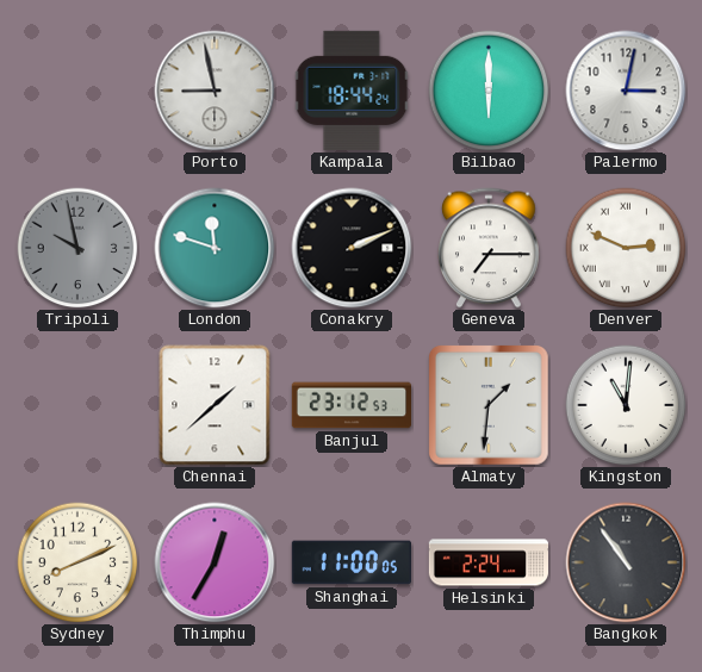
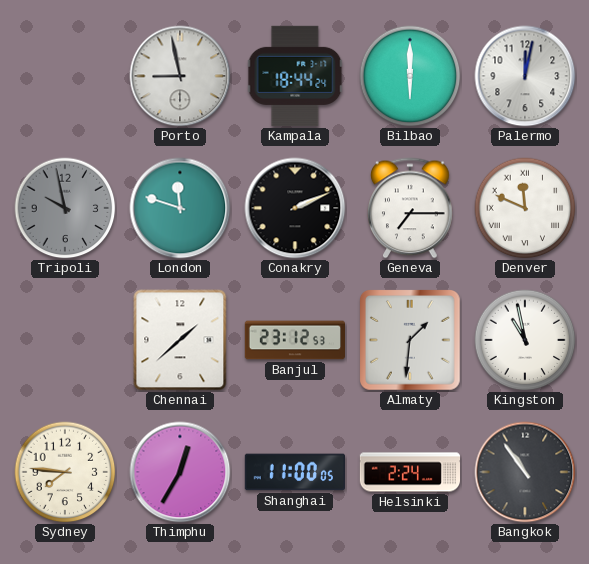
Palermo: 3:02 -> 12:02
Denver: 2:49 -> 11:49
Kingston: 11:01 -> 10:58
Sydney: 8:11 -> 7:46
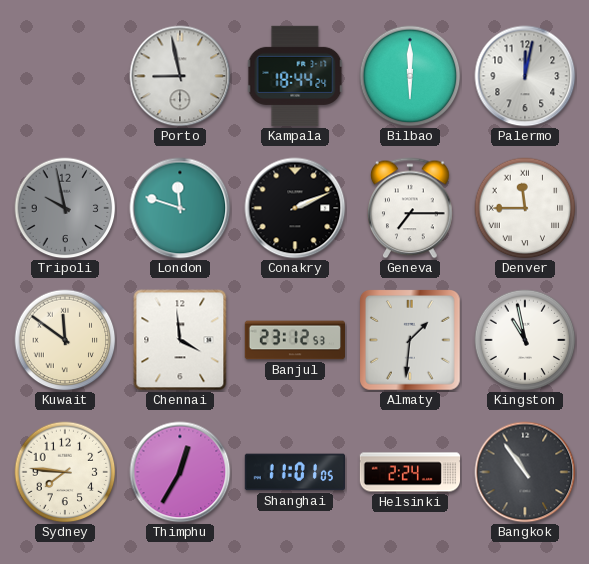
Denver: 11:49 -> 11:45
Kuwait: none -> 11:51
Chennai: 1:38 -> 3:59
Shanghai: 11:00 -> 11:01
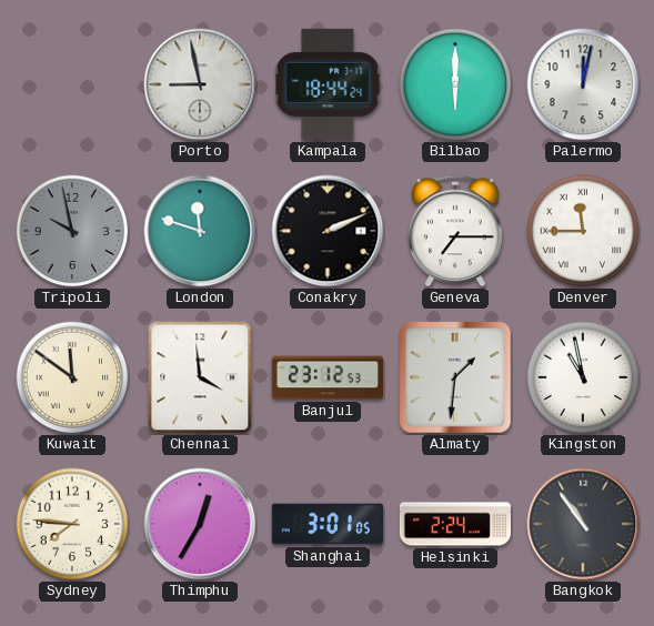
Shanghai: 11:01 -> 3:01
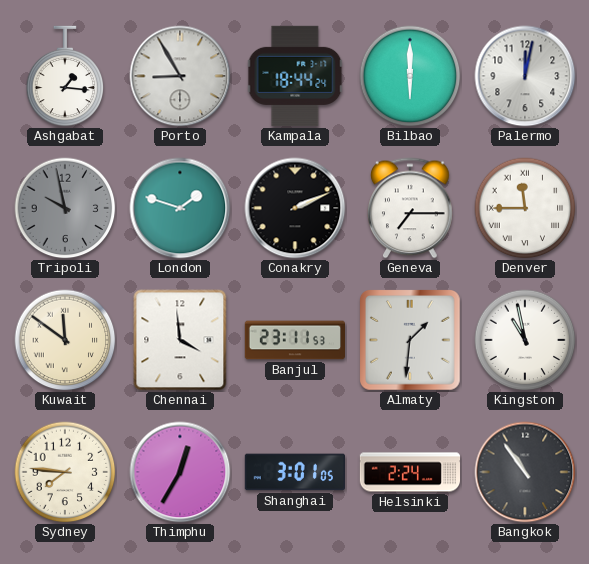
Ashgabat: none -> 1:16
Porto: 8:58 -> 8:55
London: 11:48 -> 1:48
Banjul: 23:12 -> 23:11
